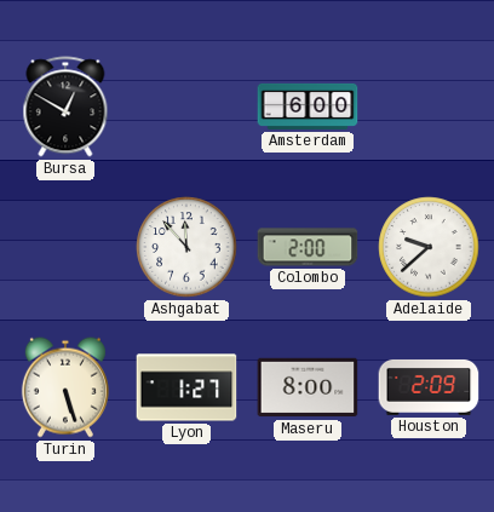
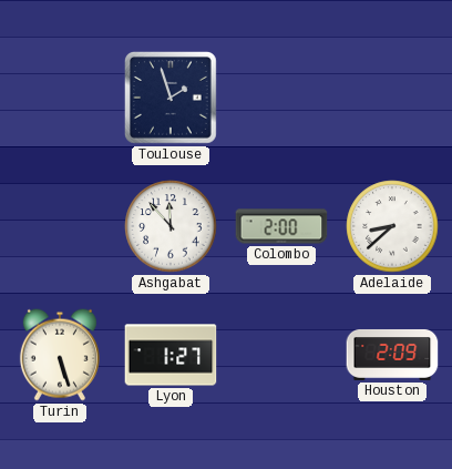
Bursa: 12:50 -> none
Toulouse: none -> 1:57
Amsterdam: 6:00 -> none
Adelaide: 9:38 -> 8:38
Maseru: 8:00 -> none
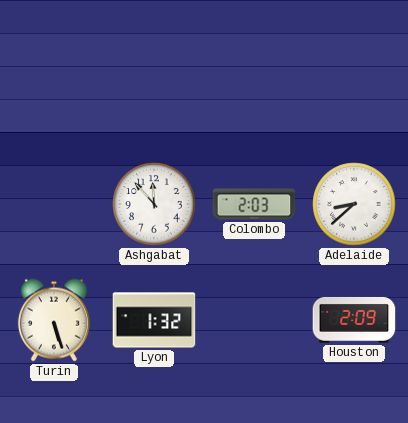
Toulouse: 1:57 -> none
Colombo: 2:00 -> 2:03
Lyon: 1:27 -> 1:32
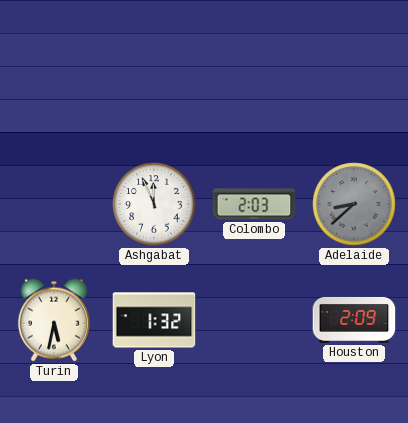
Ashgabat: 11:53 -> 11:56
Adelaide dial: white -> grey
Turin: 5:27 -> 5:32
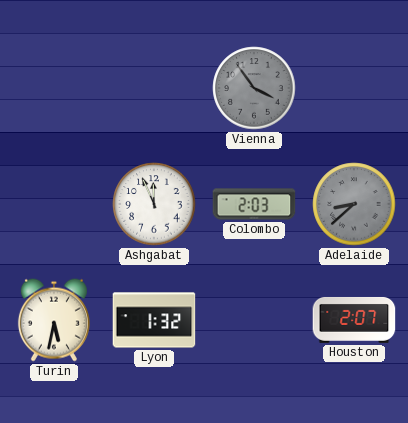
Vienna: none -> 3:54
Houston: 2:09 -> 2:07
